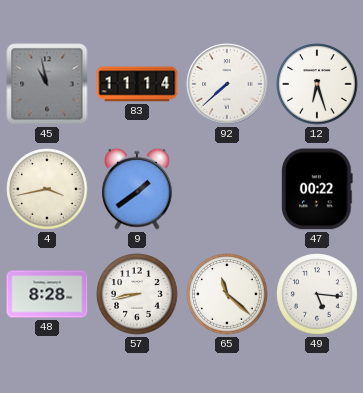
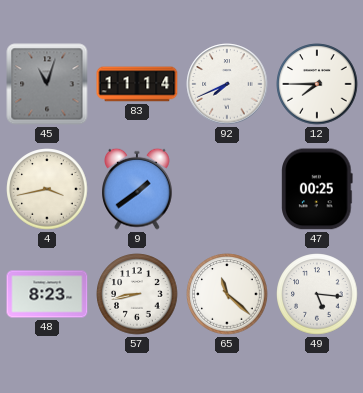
45: 10:58 -> 11:03
92: 7:38 -> 7:41
12: 6:27 -> 7:45
47: 00:22 -> 00:25
48: 8:28 -> 8:23
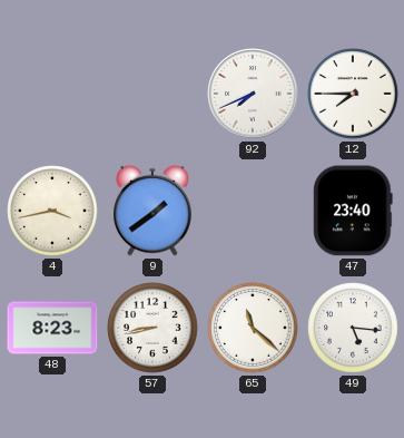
45: 11:03 -> none
83: 11:14 -> none
47: 00:25 -> 23:40
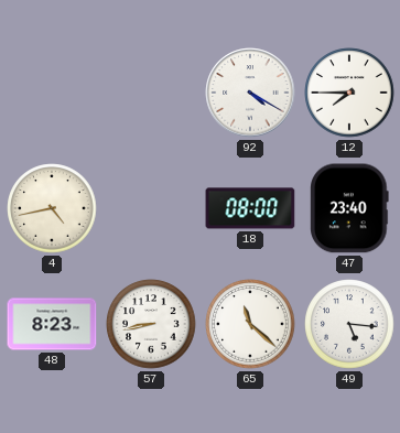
92: 7:41 -> 4:20
4: 3:43 -> 4:43
9: 1:39 -> none
18: none -> 08:00
